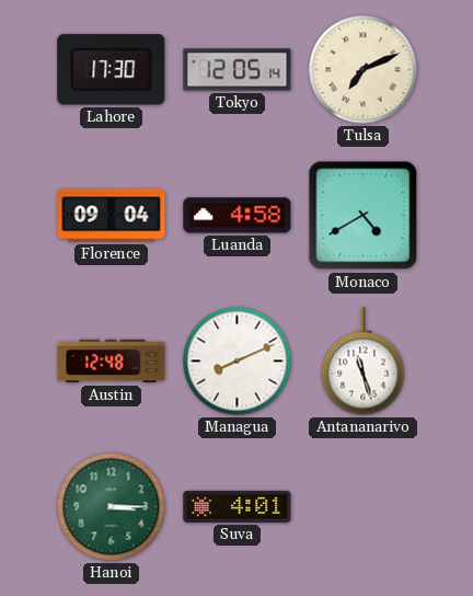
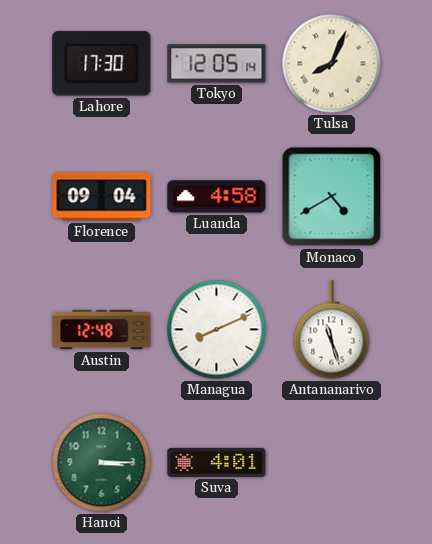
Tulsa: 7:11 -> 8:04
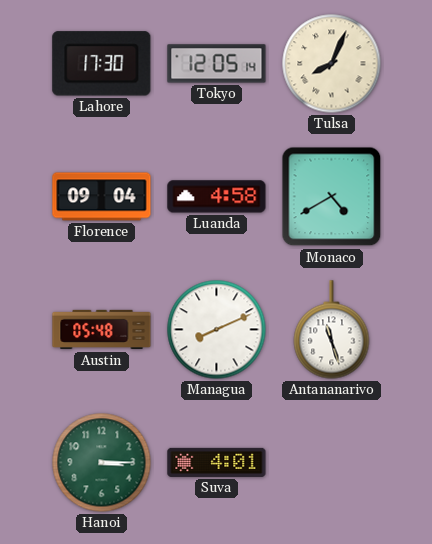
Austin: 12:48 -> 05:48
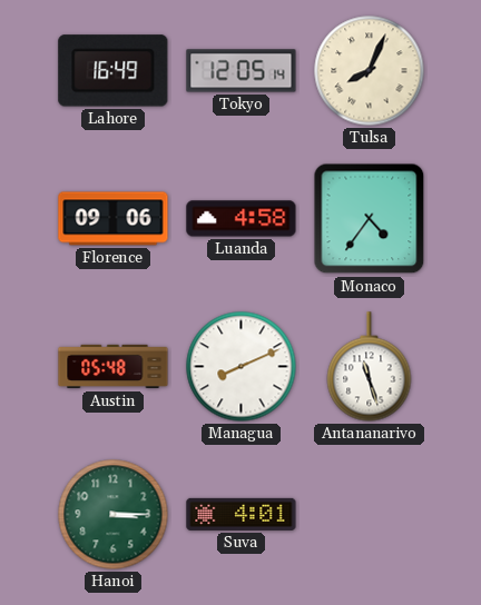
Lahore: 17:30 -> 16:49
Florence: 09:04 -> 09:06
Monaco: 4:40 -> 4:36
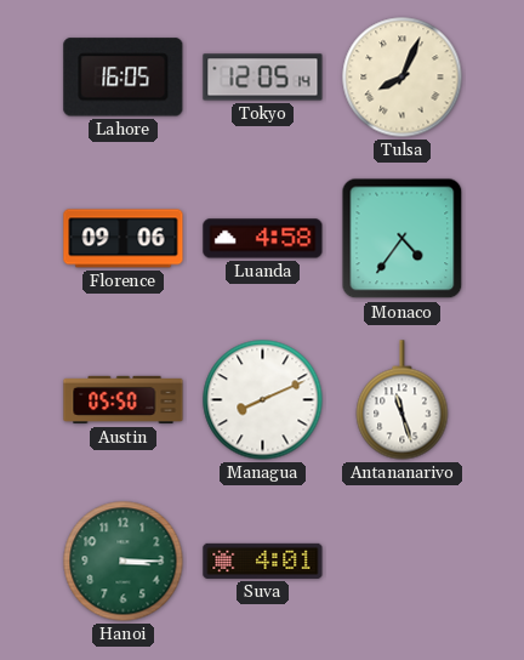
Lahore: 16:49 -> 16:05
Austin: 05:48 -> 05:50
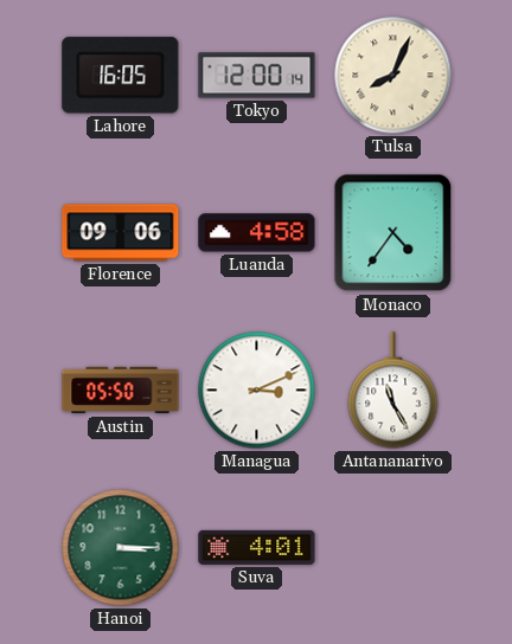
Tokyo: 12:05 -> 12:00
Managua: 8:11 -> 3:11
Antananarivo: 11:27 -> 11:25
